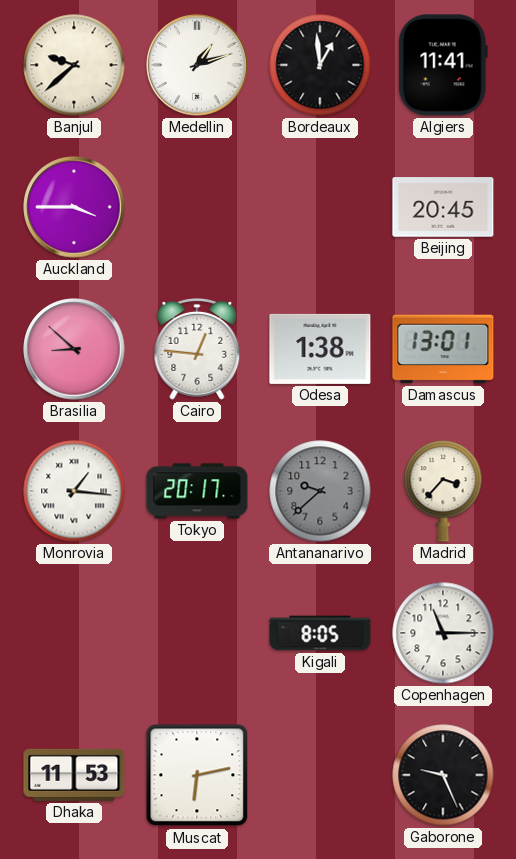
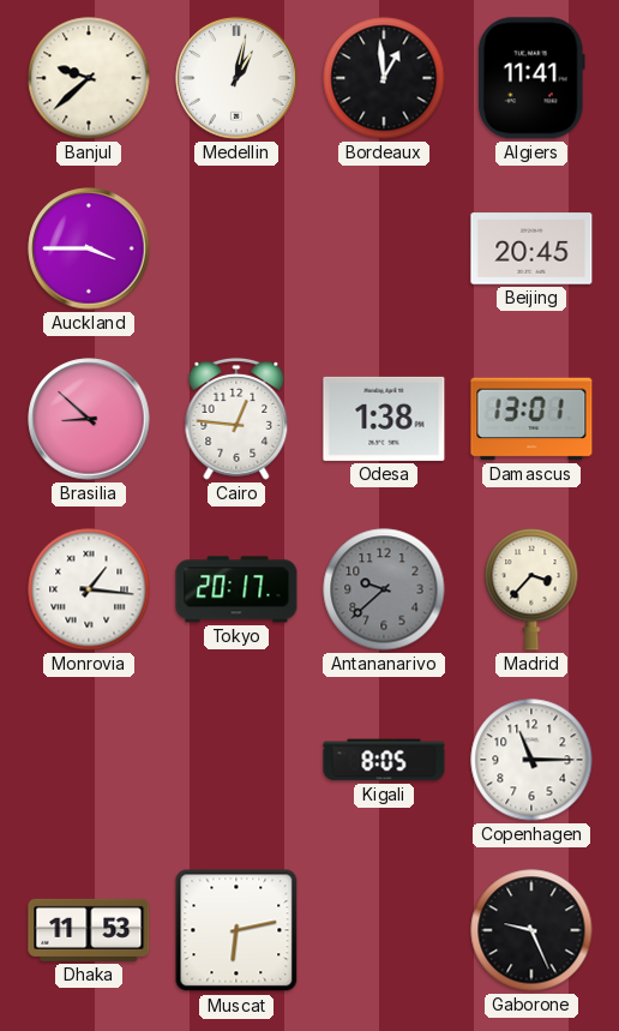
Medellin: 1:12 -> 1:02
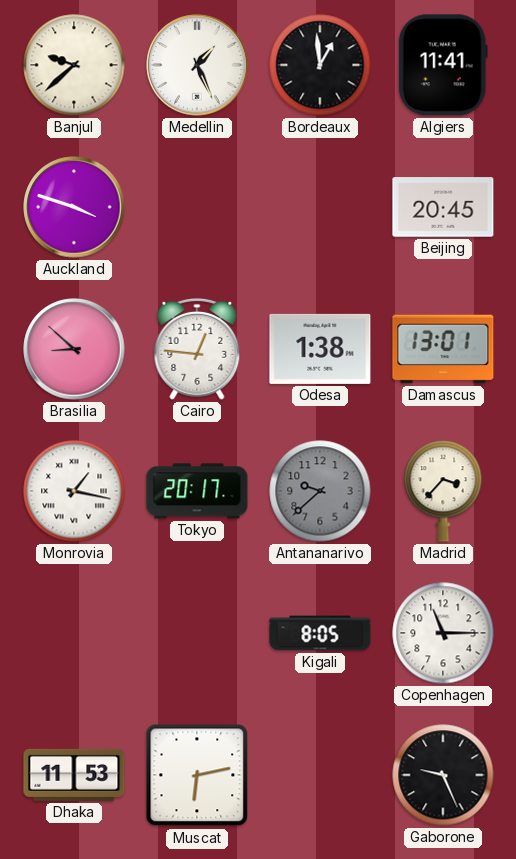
Medellin: 1:02 -> 1:26
Auckland: 3:45 -> 3:48
Monrovia: 1:16 -> 1:17
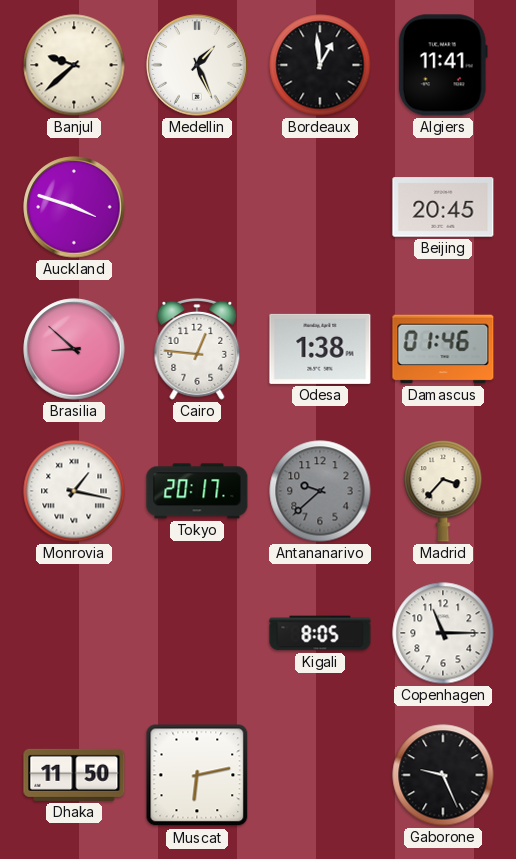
Damascus: 13:01 -> 01:46
Dhaka: 11:53 -> 11:50
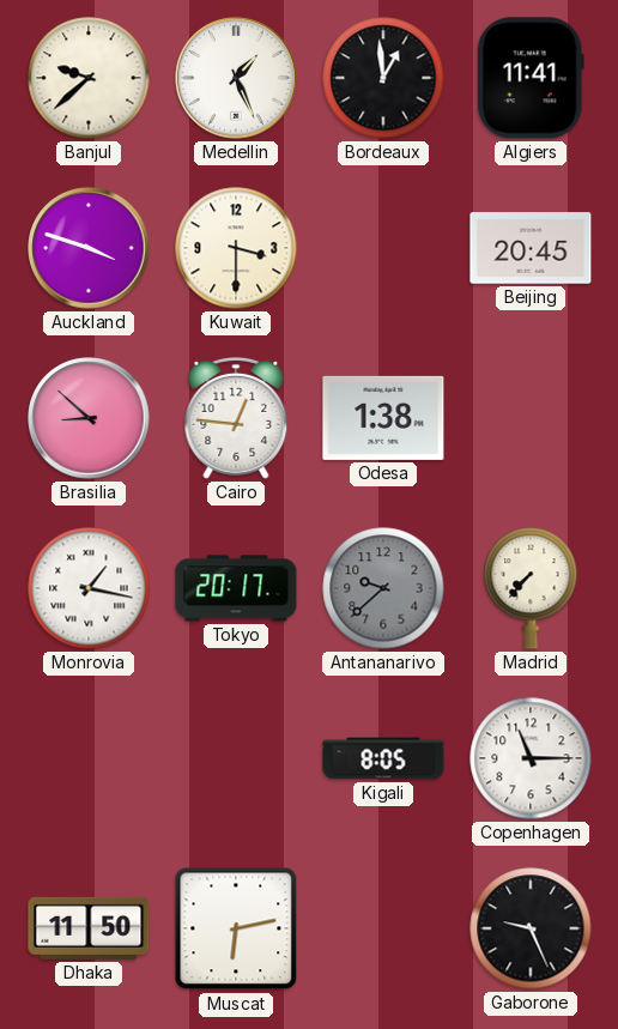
Kuwait: none -> 3:30
Damascus: 01:46 -> none
Madrid: 3:37 -> 7:37
